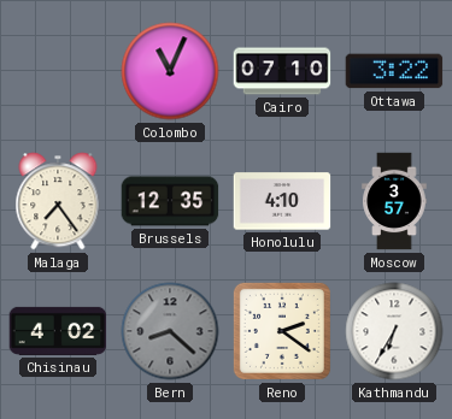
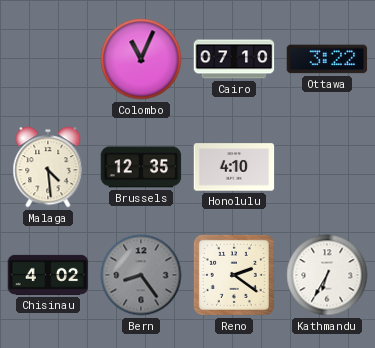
Malaga: 7:24 -> 4:29
Moscow: 3:57 -> none
Bern: 8:22 -> 8:24
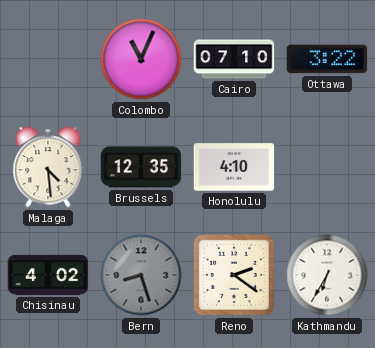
Bern: 8:24 -> 8:27
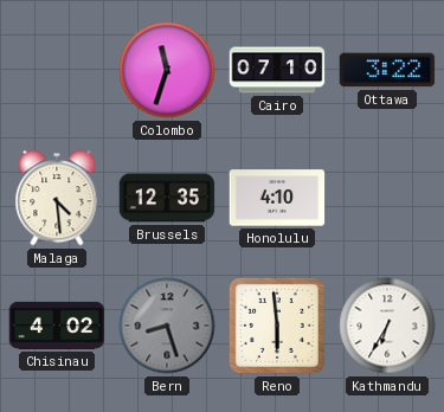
Colombo: 11:04 -> 11:33
Reno: 2:21 -> 5:59
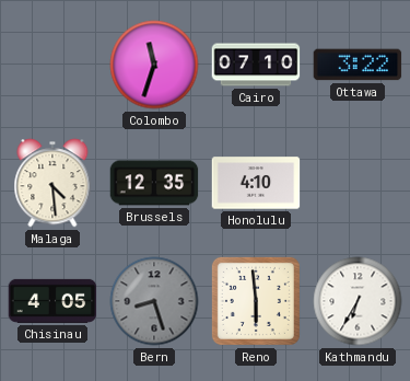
Chisinau: 4:02 -> 4:05
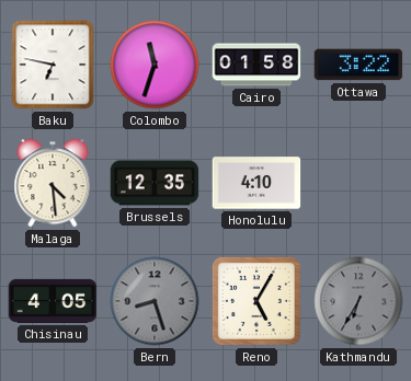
Baku: none -> 6:47
Cairo: 07:10 -> 01:58
Reno: 5:59 -> 5:05
Kathmandu dial: white -> grey
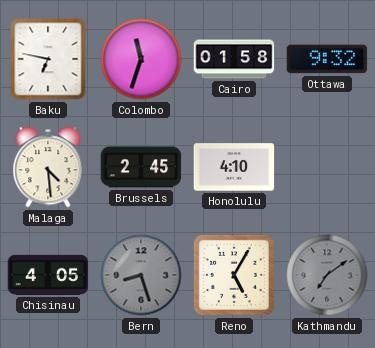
Ottawa: 3:22 -> 9:32
Brussels: 12:35 -> 2:45
Kathmandu: 6:35 -> 7:09
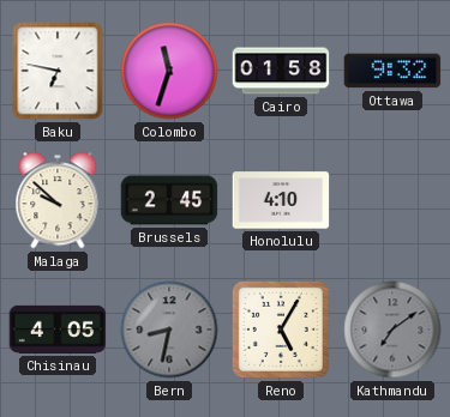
Malaga: 4:29 -> 9:52
Bern: 8:27 -> 8:32
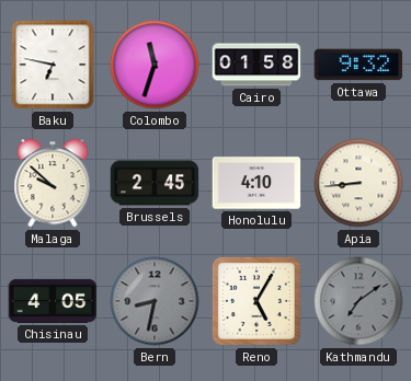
Apia: none -> 8:44
